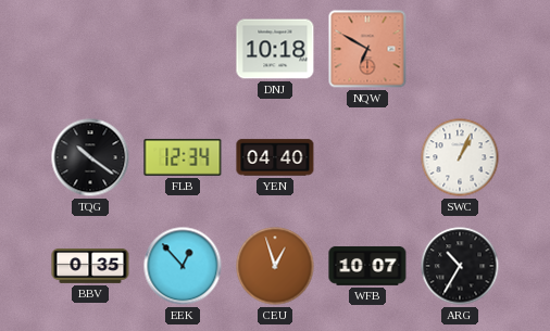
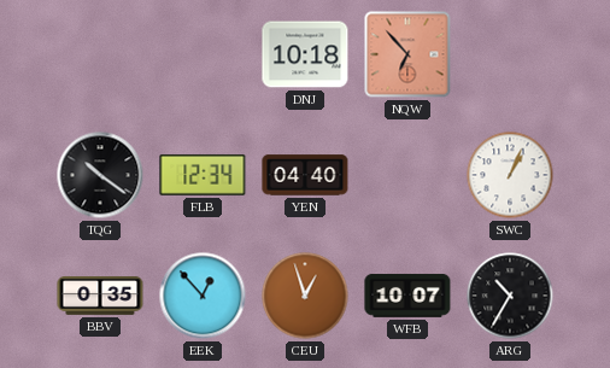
NQW: 6:50 -> 6:53
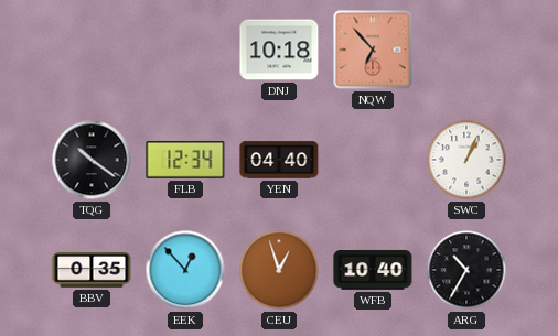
WFB: 10:07 -> 10:40
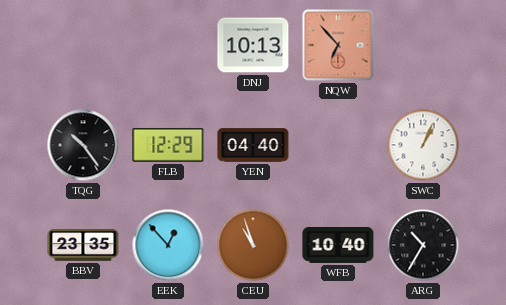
DNJ: 10:18 -> 10:13
TQG: 10:21 -> 10:24
FLB: 12:34 -> 12:29
BBV: 0:35 -> 23:35
CEU: 12:57 -> 10:57
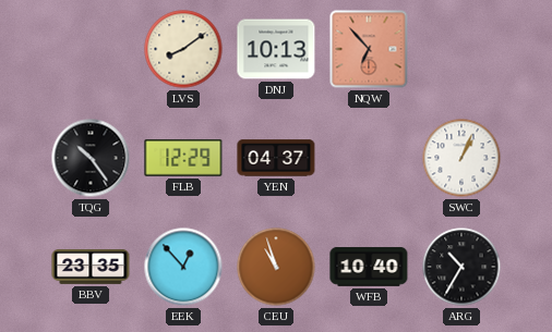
LVS: none -> 8:09
YEN: 04:40 -> 04:37
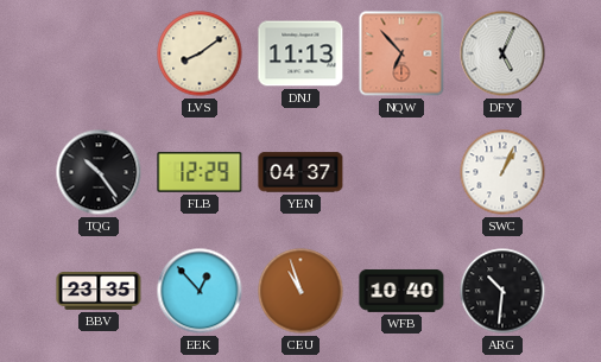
DNJ: 10:13 -> 11:13
DFY: none -> 5:04
ARG: 10:35 -> 10:31
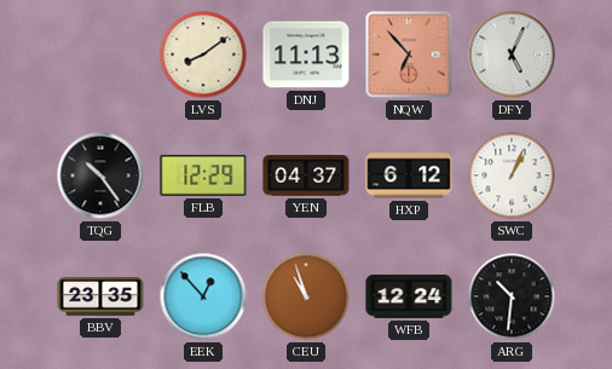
HXP: none -> 6:12
WFB: 10:40 -> 12:24
